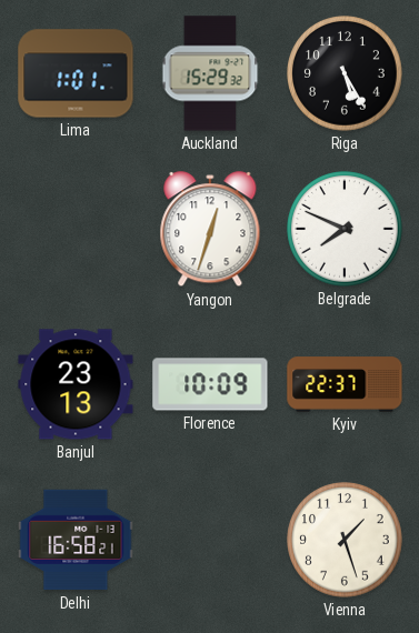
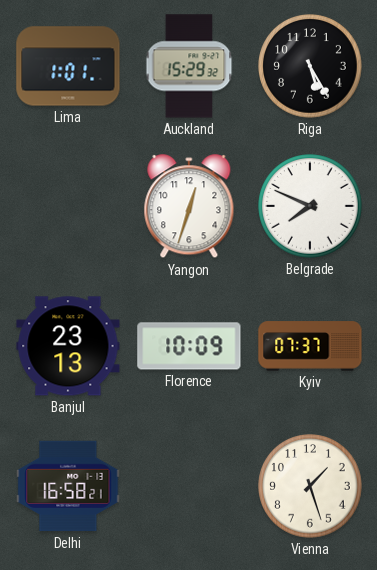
Kyiv: 22:37 -> 07:37
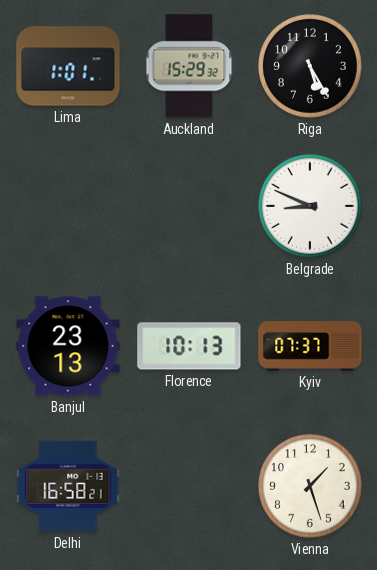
Yangon: 12:33 -> none
Belgrade: 7:49 -> 8:49
Florence: 10:09 -> 10:13
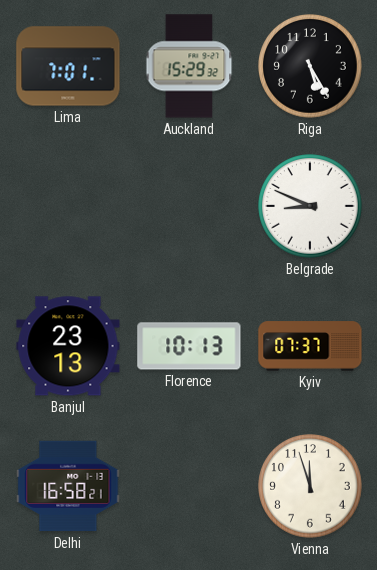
Lima: 1:01 -> 7:01
Vienna: 1:27 -> 11:57
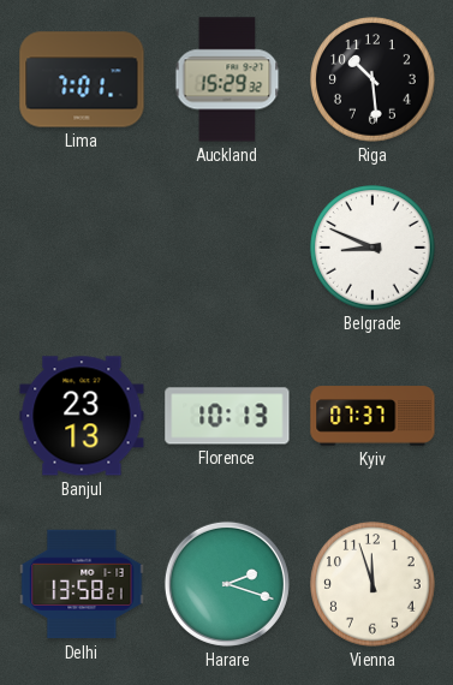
Riga: 5:25 -> 10:29
Delhi: 16:58 -> 13:58
Harare: none -> 2:18
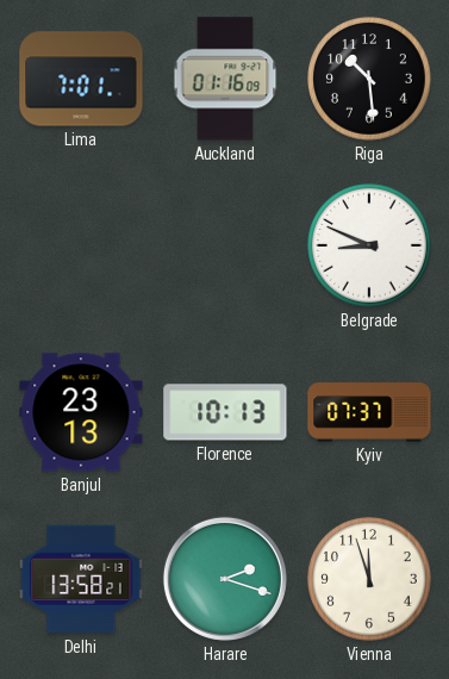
Auckland: 15:29 -> 01:16
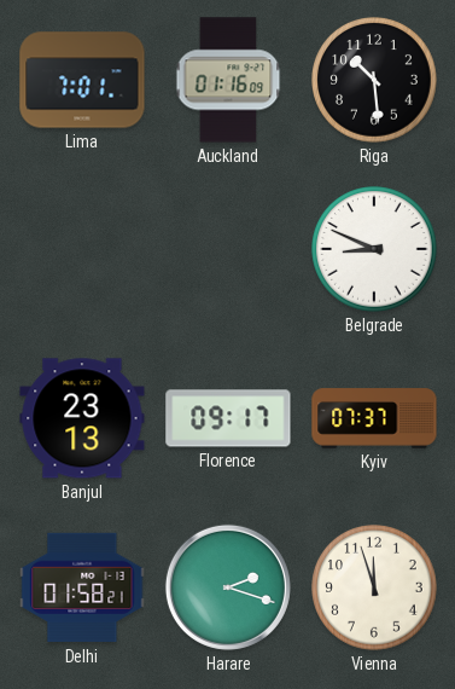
Florence: 10:13 -> 09:17
Delhi: 13:58 -> 01:58
